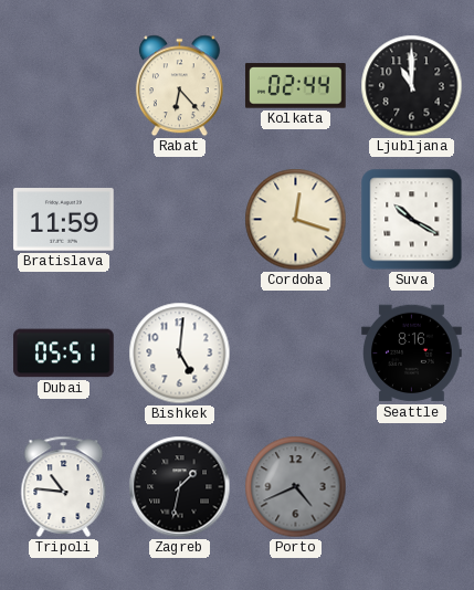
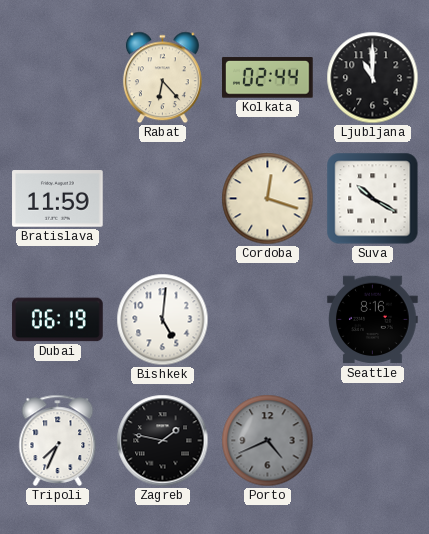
Dubai: 05:51 -> 06:19
Tripoli: 10:46 -> 7:34
Zagreb: 1:32 -> 1:47
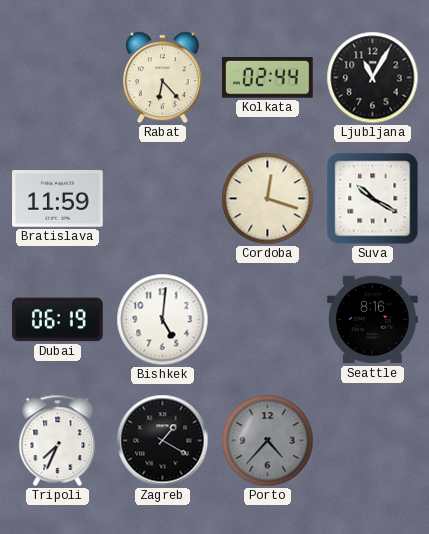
Ljubljana: 11:00 -> 11:05
Zagreb: 1:47 -> 1:20
Porto: 4:41 -> 4:37
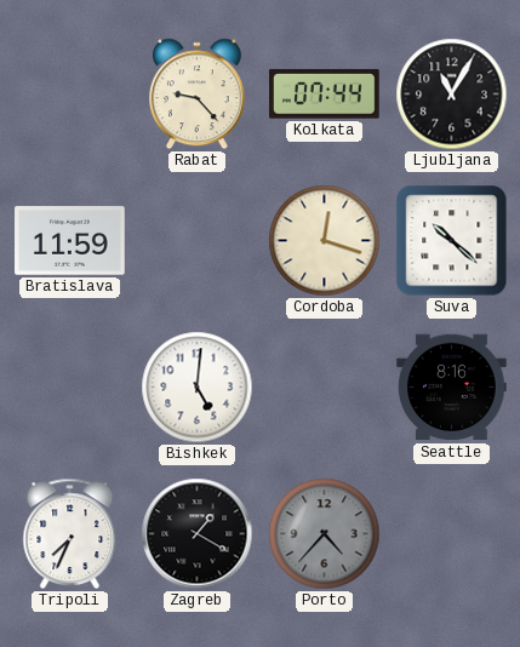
Rabat: 6:23 -> 9:23
Kolkata: 02:44 -> 07:44
Suva: 10:20 -> 10:22
Dubai: 06:19 -> none
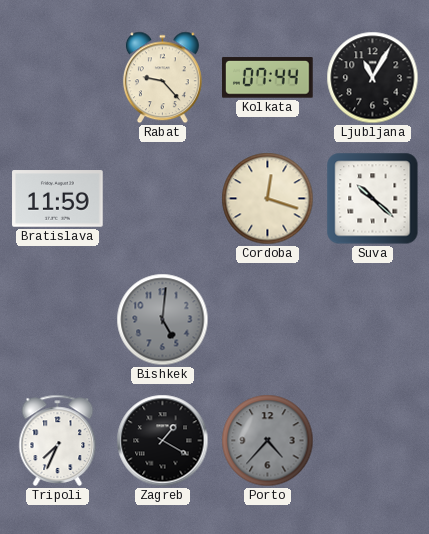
Bishkek dial: white -> grey
Seattle: 8:16 -> none
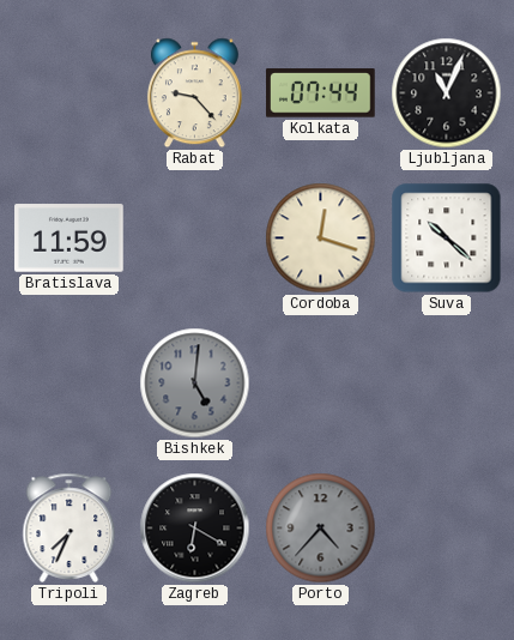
Ljubljana: 11:05 -> 11:04
Zagreb: 1:20 -> 6:20
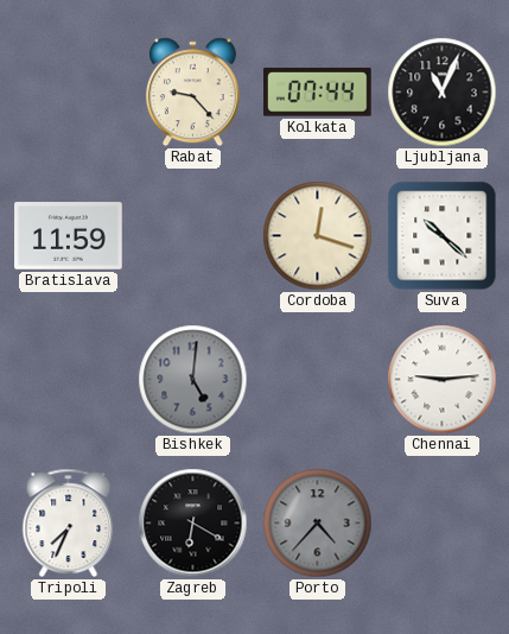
Chennai: none -> 9:14
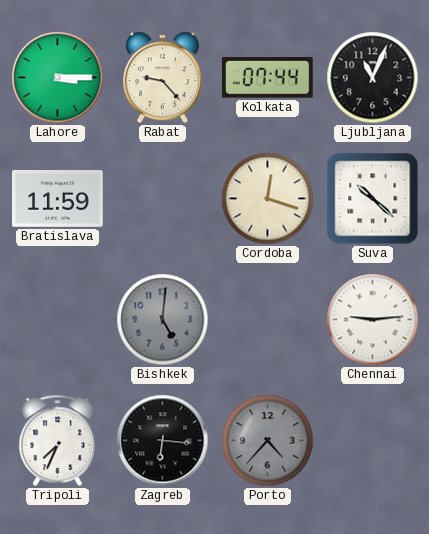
Lahore: none -> 3:15
Zagreb: 6:20 -> 6:16
